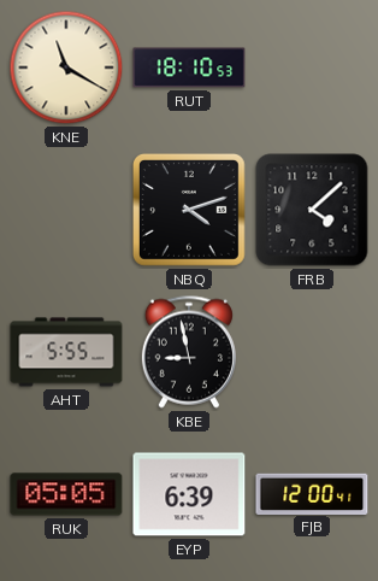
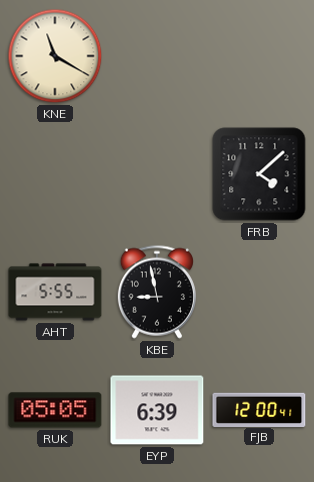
RUT: 18:10 -> none
NBQ: 4:12 -> none
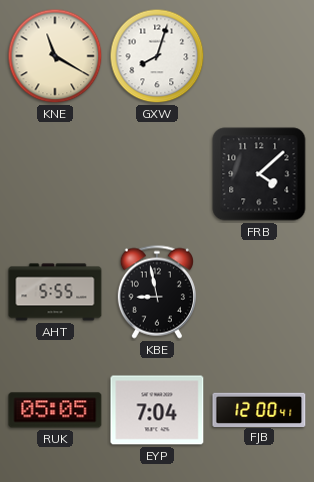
GXW: none -> 8:03
EYP: 6:39 -> 7:04
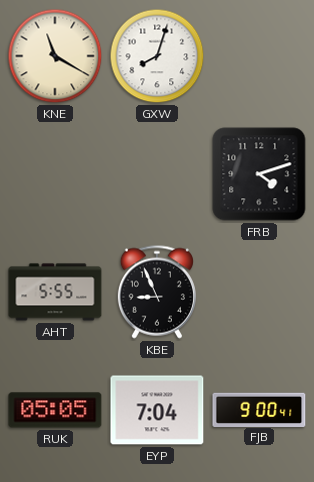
FRB: 4:08 -> 4:12
KBE: 8:58 -> 8:56
FJB: 12:00 -> 9:00
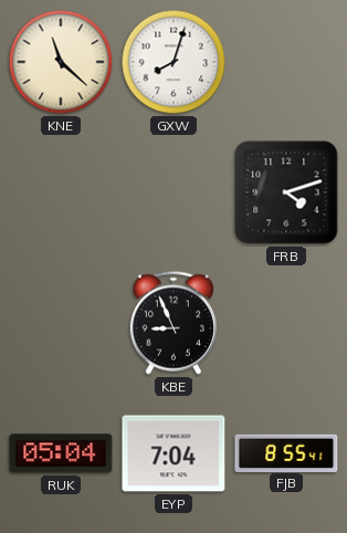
KNE: 11:20 -> 11:22
AHT: 5:55 -> none
RUK: 05:05 -> 05:04
FJB: 9:00 -> 8:55
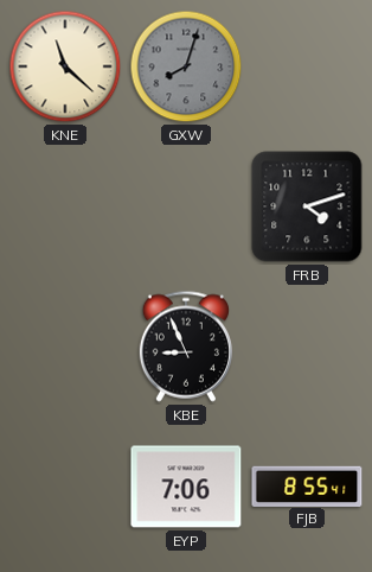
GXW dial: white -> grey
RUK: 05:04 -> none
EYP: 7:04 -> 7:06
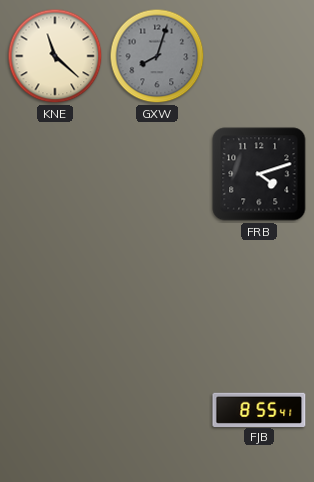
KBE: 8:56 -> none
EYP: 7:06 -> none
